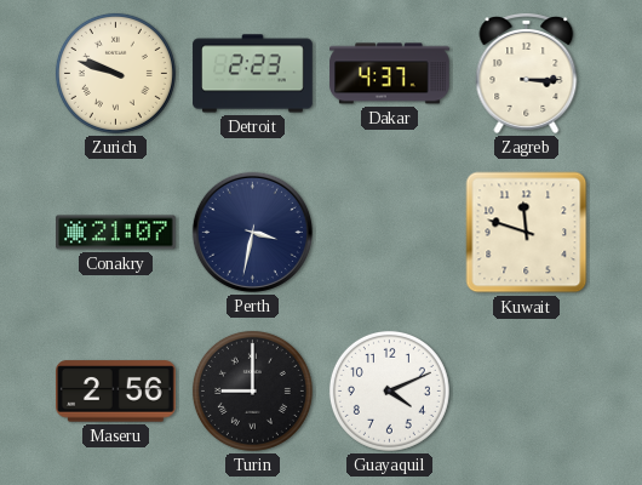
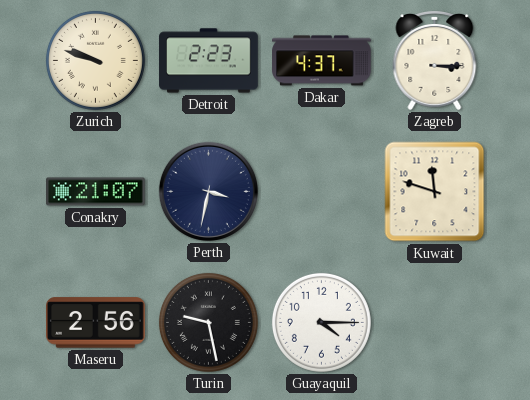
Turin: 9:00 -> 9:28
Guayaquil: 4:11 -> 4:15
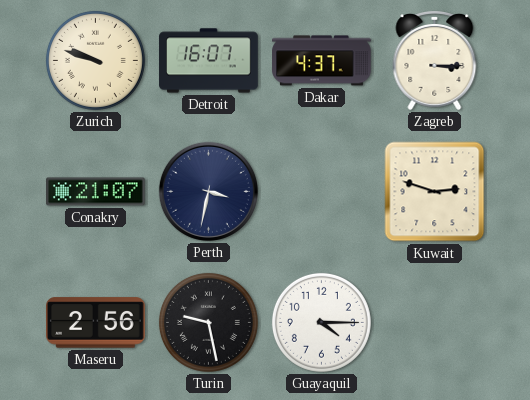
Detroit: 2:23 -> 16:07
Kuwait: 11:48 -> 2:48
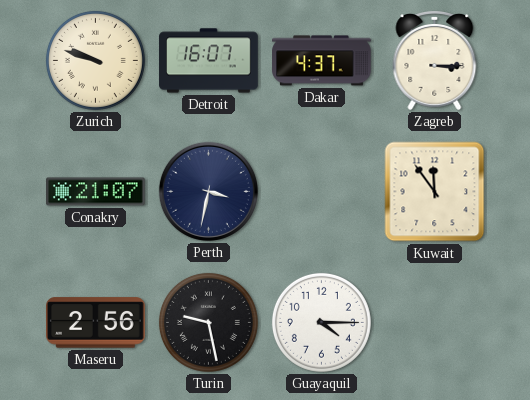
Kuwait: 2:48 -> 11:54
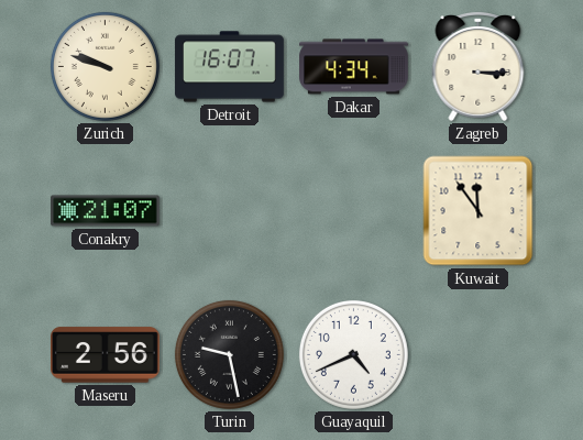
Dakar: 4:37 -> 4:34
Perth: 3:32 -> none
Guayaquil: 4:15 -> 4:41
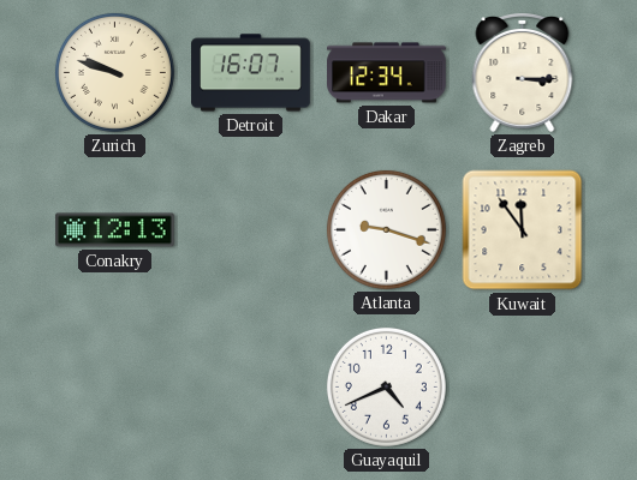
Dakar: 4:34 -> 12:34
Conakry: 21:07 -> 12:13
Atlanta: none -> 9:18
Maseru: 2:56 -> none
Turin: 9:28 -> none
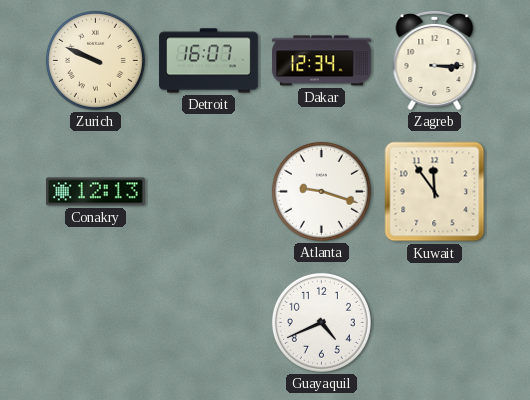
Zurich: 9:48 -> 9:49
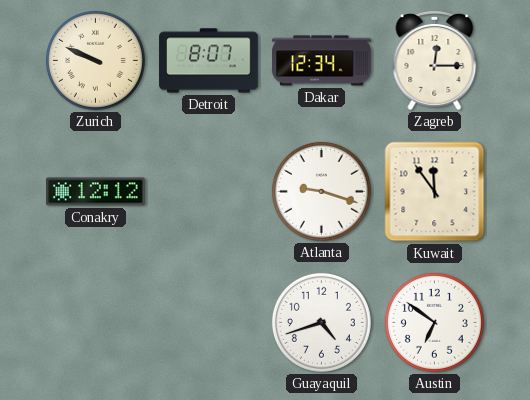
Detroit: 16:07 -> 8:07
Zagreb: 3:15 -> 12:15
Conakry: 12:13 -> 12:12
Guayaquil: 4:41 -> 4:42
Austin: none -> 6:51
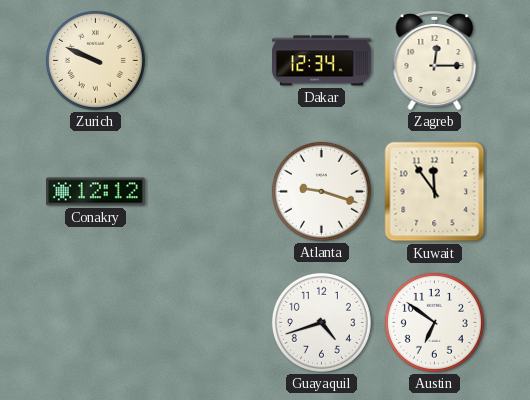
Detroit: 8:07 -> none
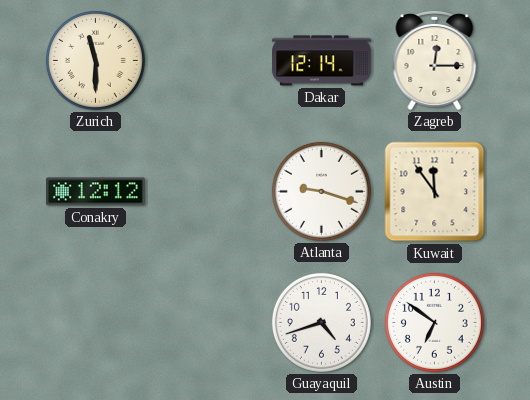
Zurich: 9:49 -> 11:30
Dakar: 12:34 -> 12:14
